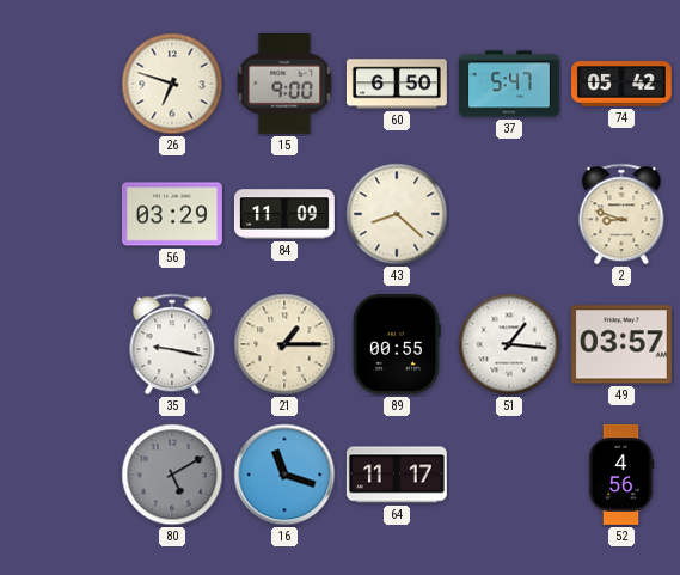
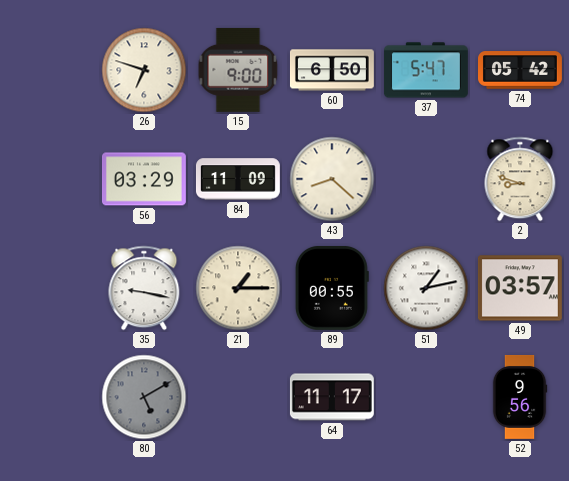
51: 1:16 -> 1:13
16: 11:18 -> none
52: 4:56 -> 9:56
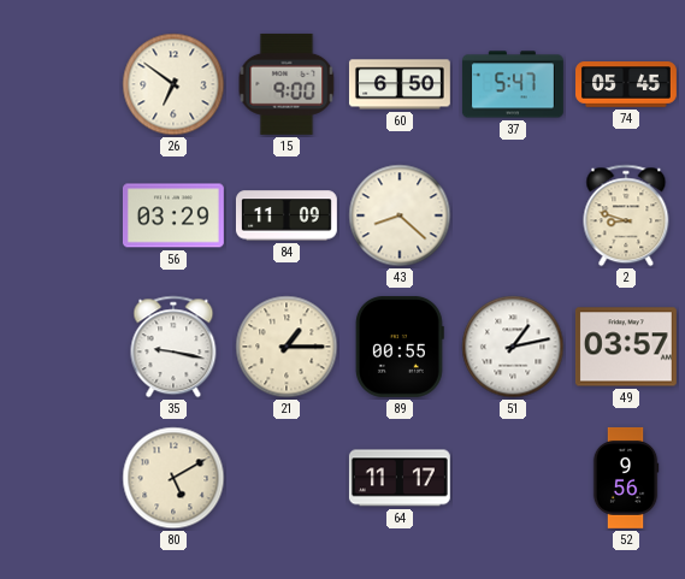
26: 6:48 -> 6:51
74: 05:42 -> 05:45
80 dial: grey -> cream
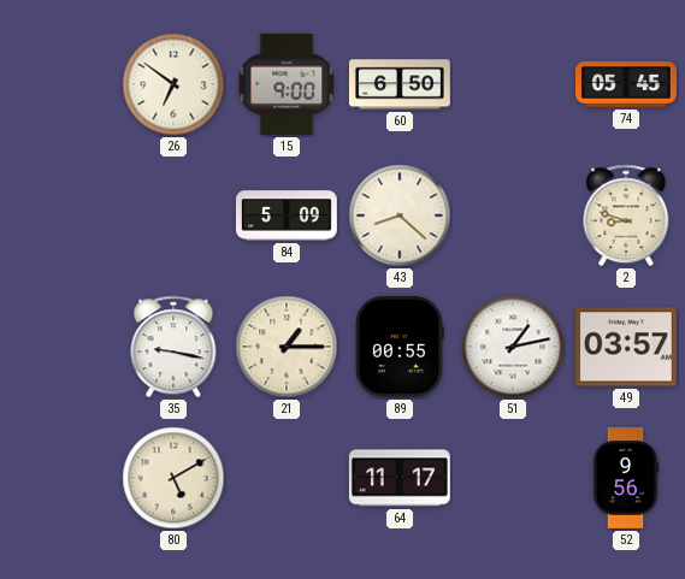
37: 5:47 -> none
56: 03:29 -> none
84: 11:09 -> 5:09
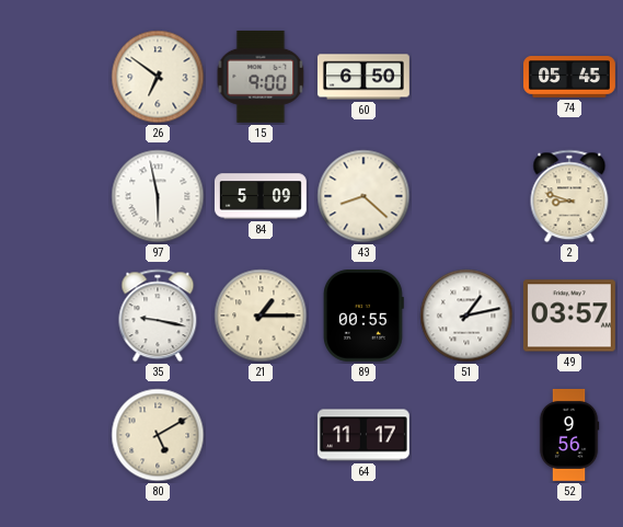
97: none -> 5:58
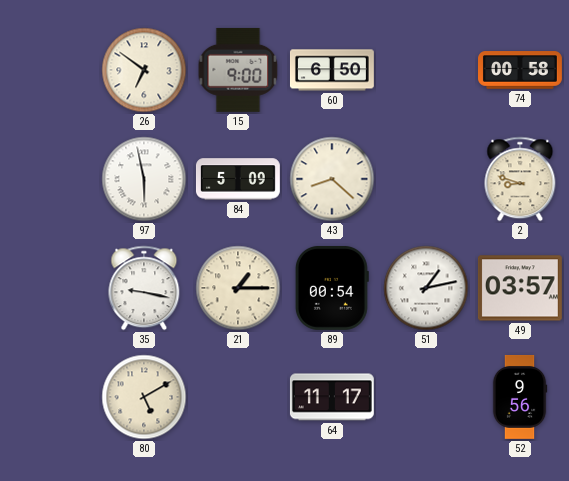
74: 05:45 -> 00:58
89: 00:55 -> 00:54
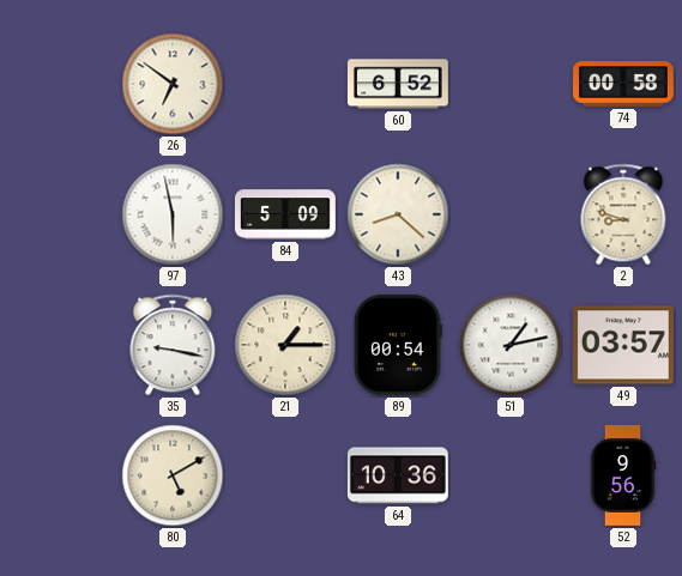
15: 9:00 -> none
60: 6:50 -> 6:52
64: 11:17 -> 10:36
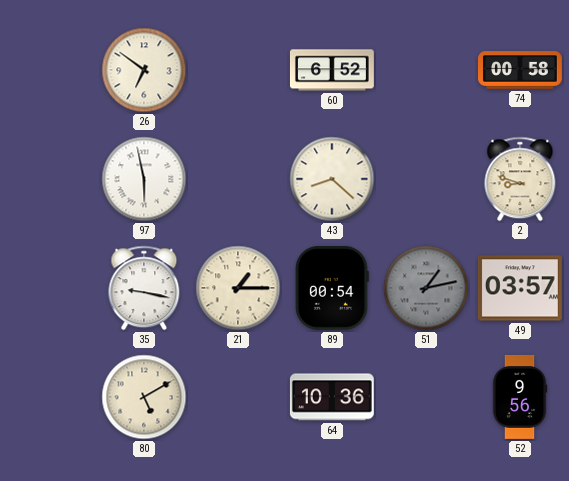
84: 5:09 -> none
51 dial: white -> grey
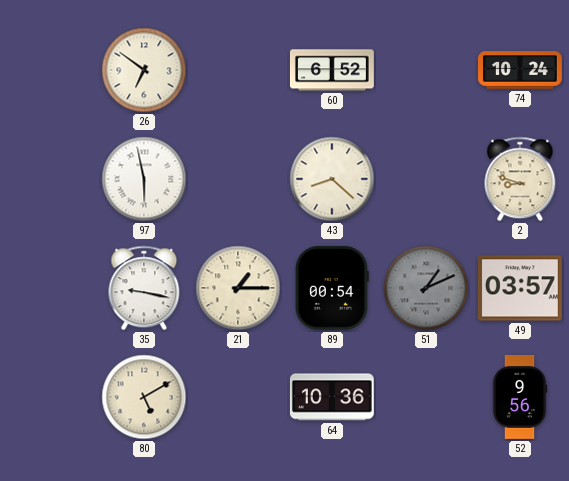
74: 00:58 -> 10:24
51: 1:13 -> 1:11
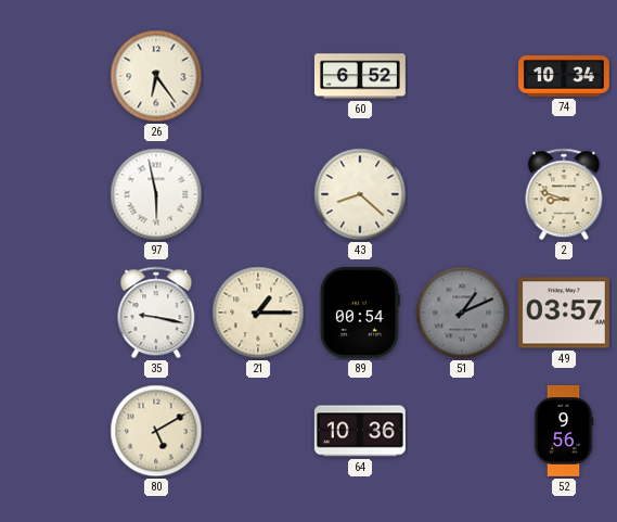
26: 6:51 -> 6:24
74: 10:24 -> 10:34
